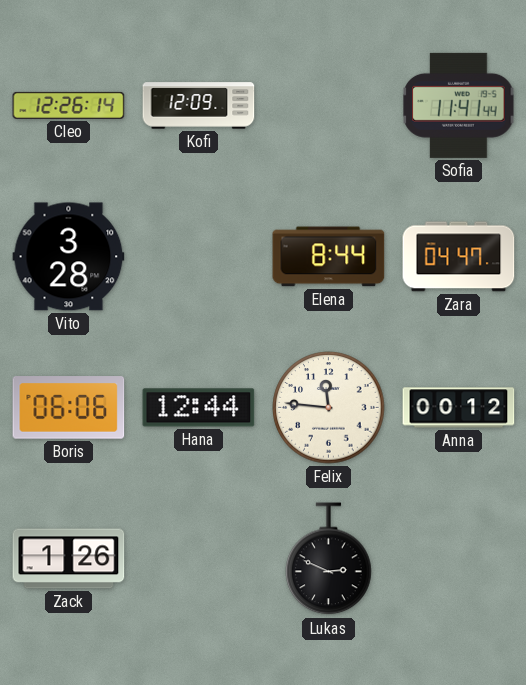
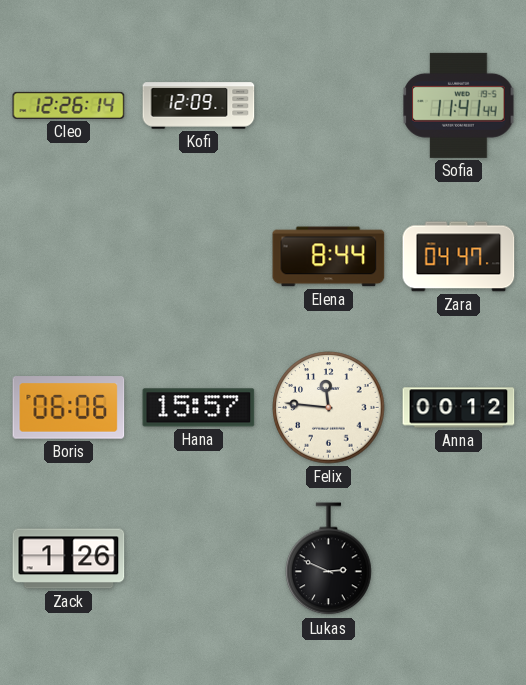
Vito: 3:28 -> none
Hana: 12:44 -> 15:57
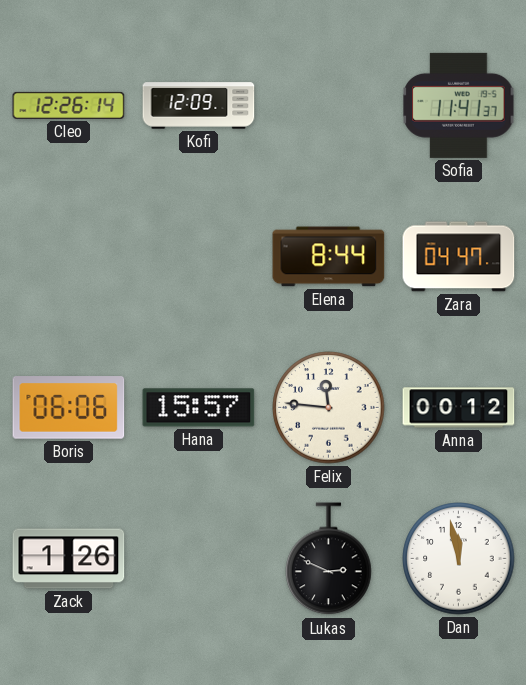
Sofia: 11:41:44 -> 11:41:37
Dan: none -> 11:58
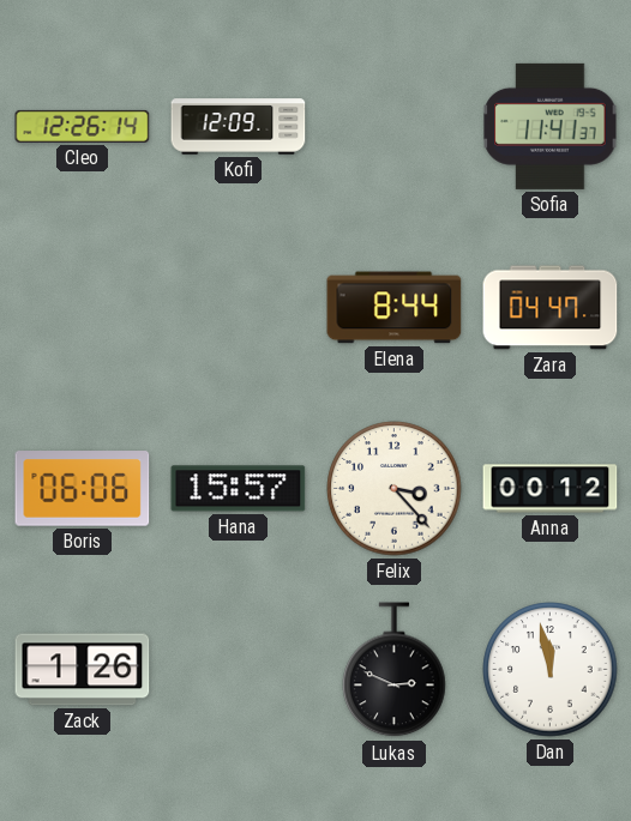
Felix: 11:46 -> 3:23
